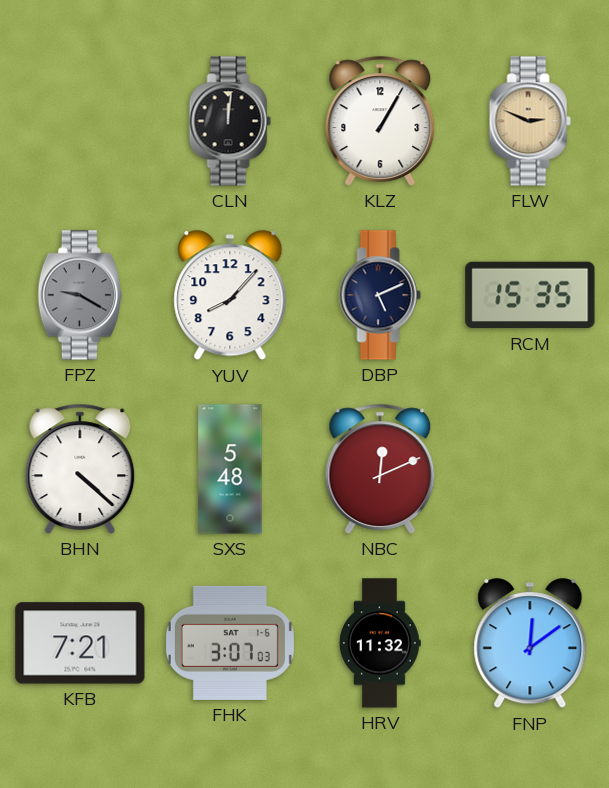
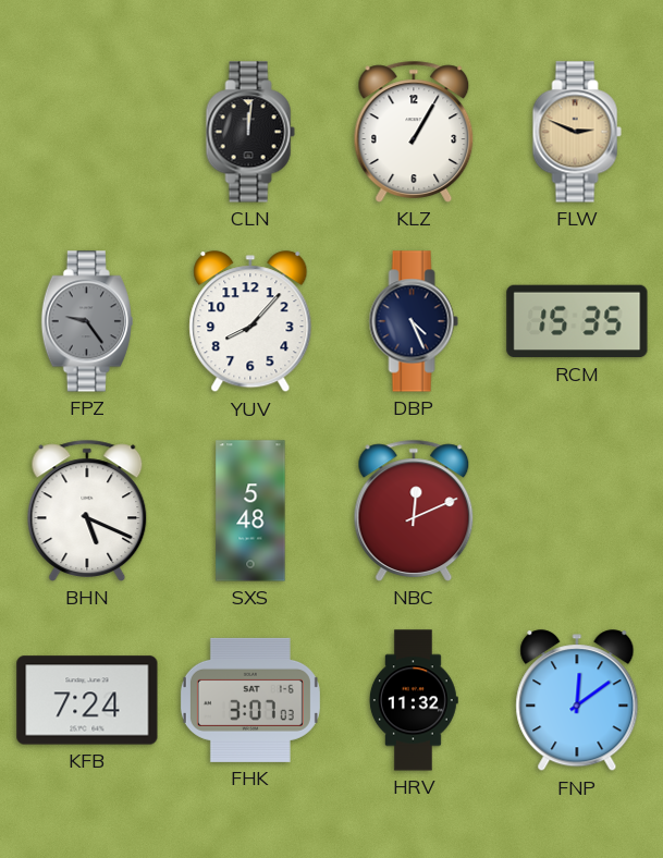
FPZ: 9:20 -> 9:24
DBP: 5:11 -> 4:26
BHN: 4:22 -> 5:19
KFB: 7:21 -> 7:24
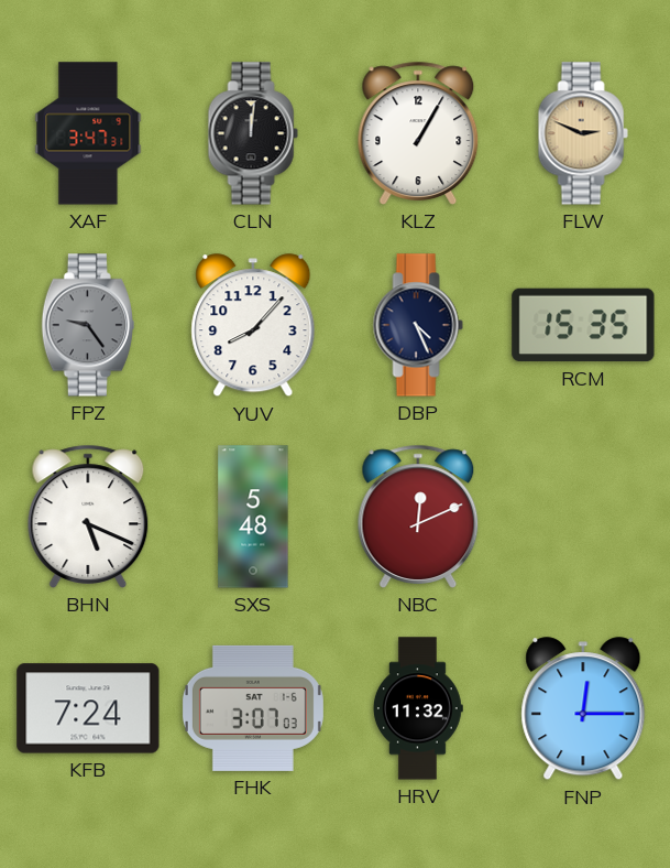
XAF: none -> 3:47
FNP: 12:09 -> 12:15
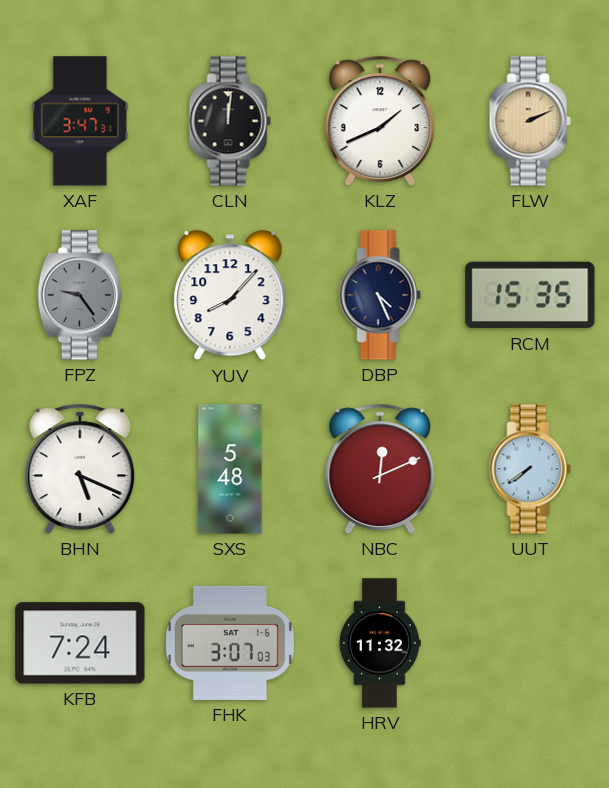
KLZ: 1:05 -> 1:41
FLW: 2:49 -> 2:11
UUT: none -> 7:39
FNP: 12:15 -> none
